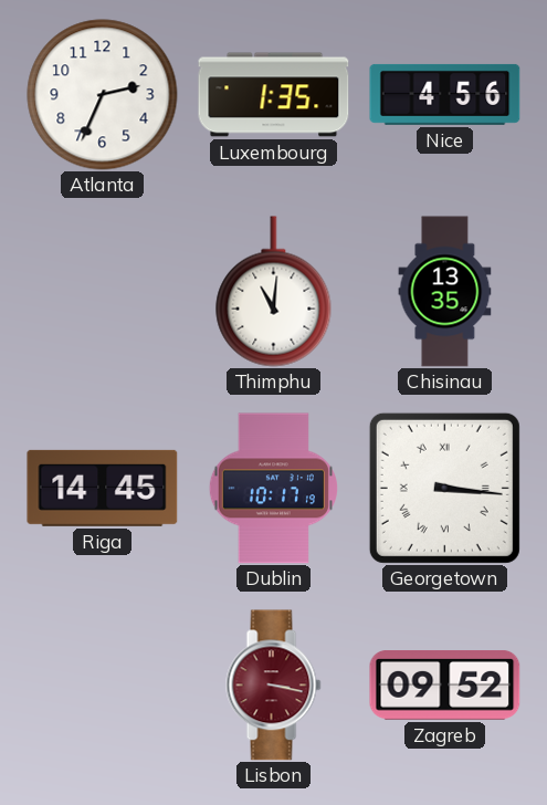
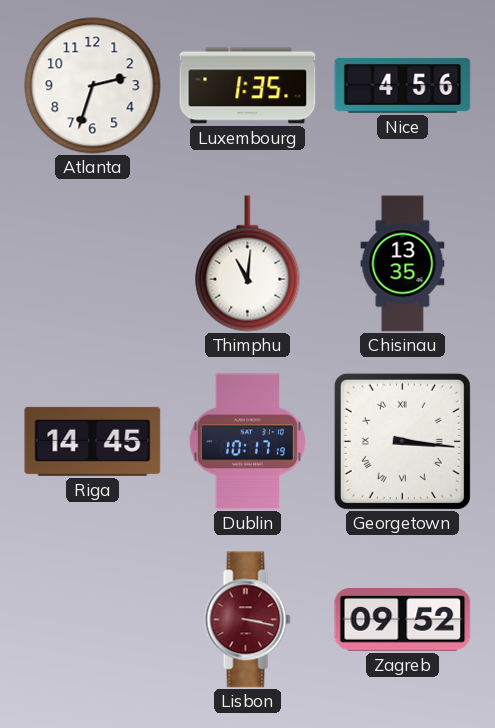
Atlanta: 2:34 -> 2:33
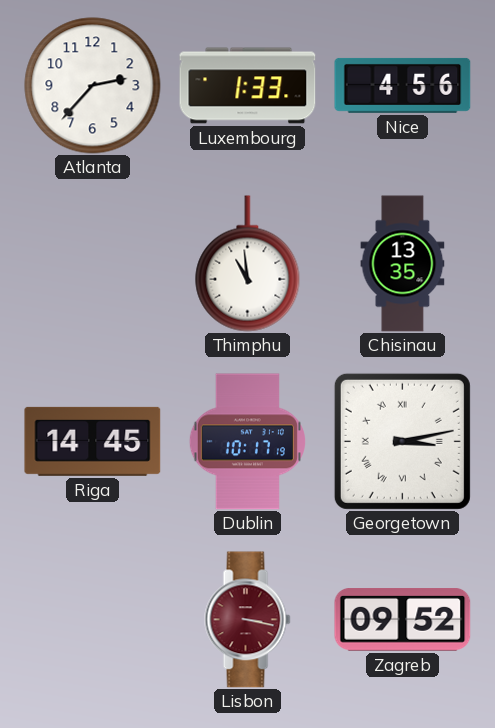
Atlanta: 2:33 -> 2:37
Luxembourg: 1:35 -> 1:33
Thimphu: 11:01 -> 10:59
Georgetown: 3:16 -> 3:13
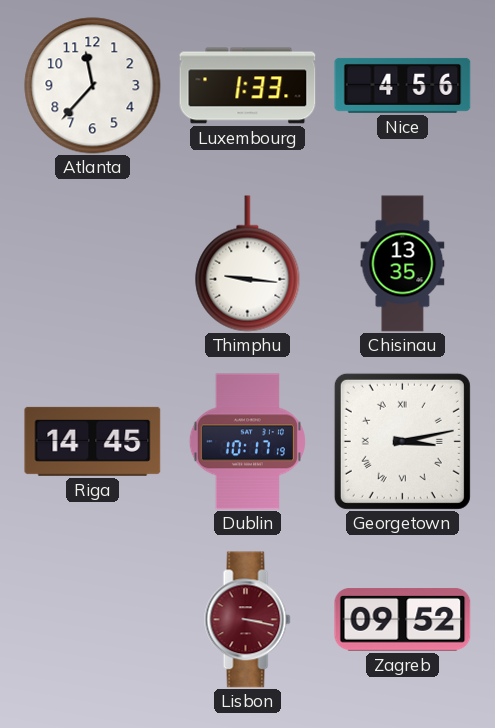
Atlanta: 2:37 -> 11:37
Thimphu: 10:59 -> 9:16
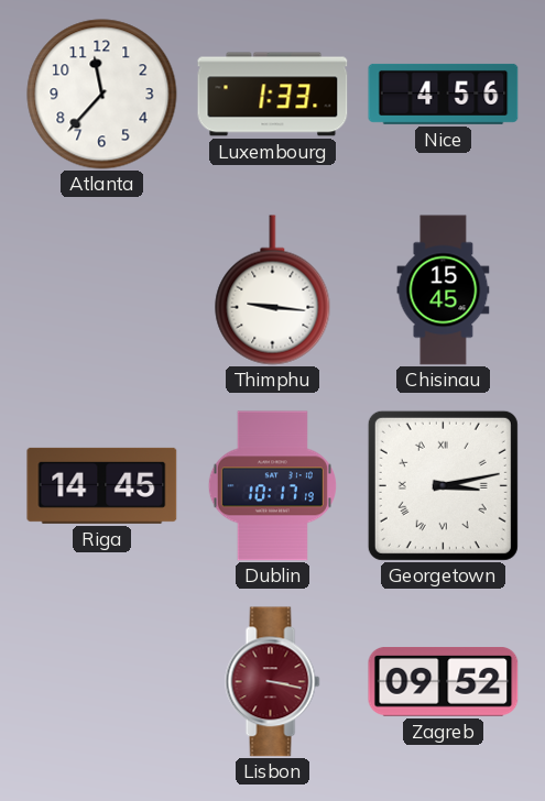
Chisinau: 13:35 -> 15:45
